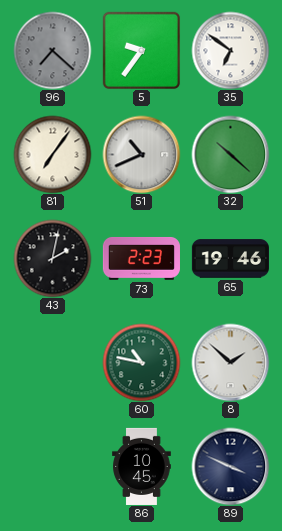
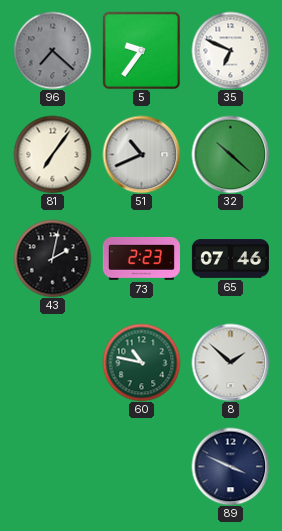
35: 6:51 -> 6:49
65: 19:46 -> 07:46
86: 10:45 -> none
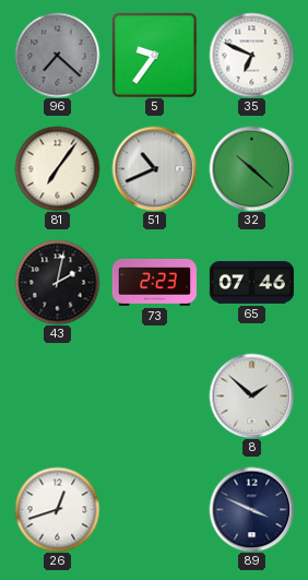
60: 10:47 -> none
26: none -> 12:42
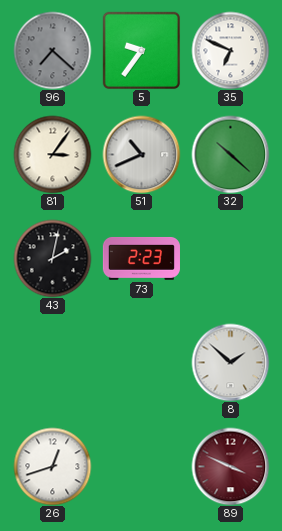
81: 7:06 -> 3:06
65: 07:46 -> none
89 dial: navy -> burgundy
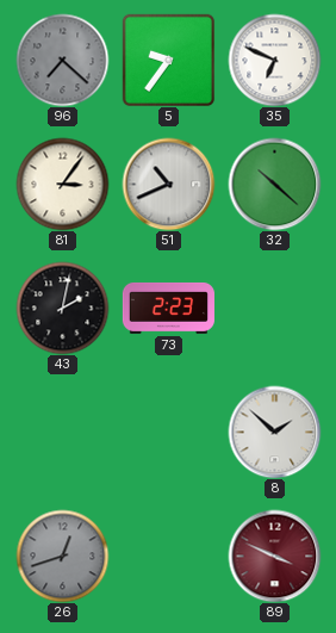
26 dial: white -> grey
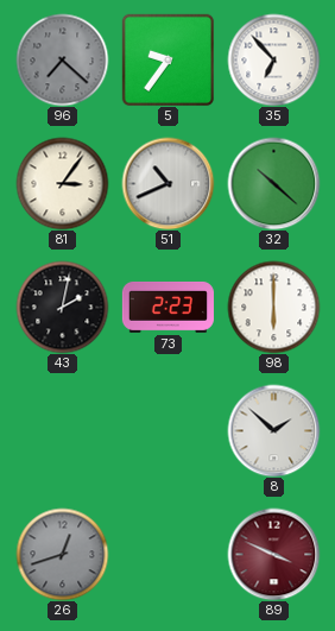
35: 6:49 -> 6:53
98: none -> 6:00
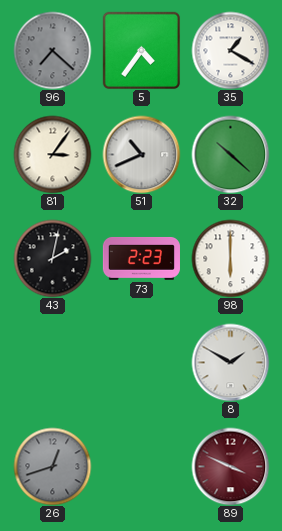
5: 9:36 -> 4:36
35: 6:53 -> 1:20
8: 1:52 -> 1:50
